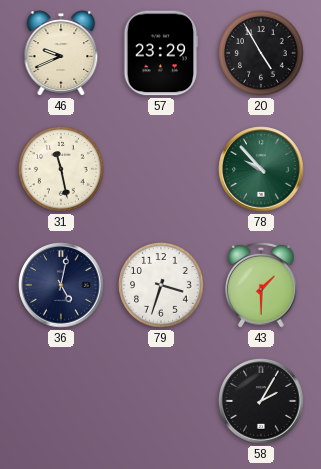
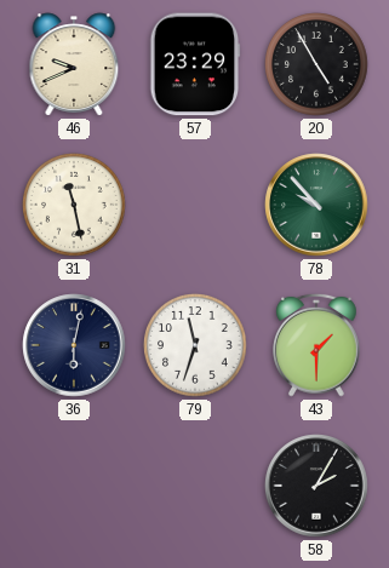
36: 5:02 -> 6:02
79: 3:33 -> 11:33
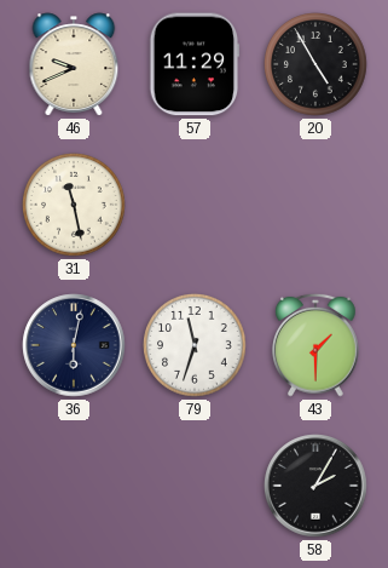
57: 23:29 -> 11:29
78: 9:53 -> none
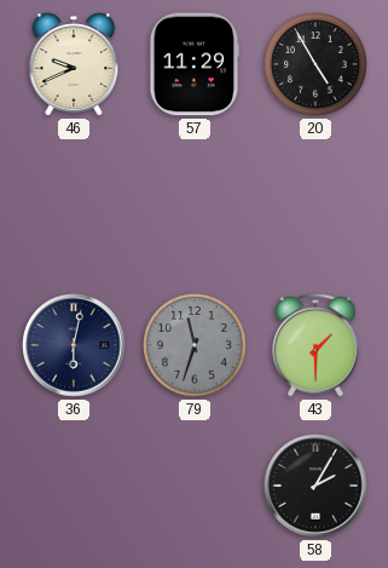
31: 11:28 -> none
79 dial: white -> grey
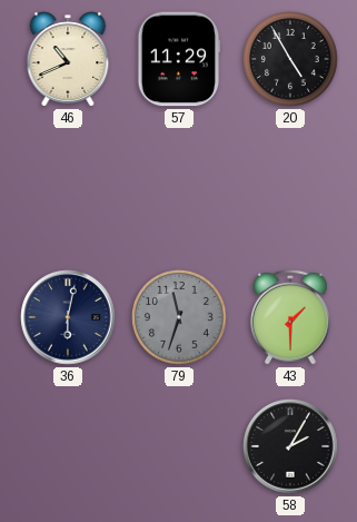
46: 9:41 -> 10:41
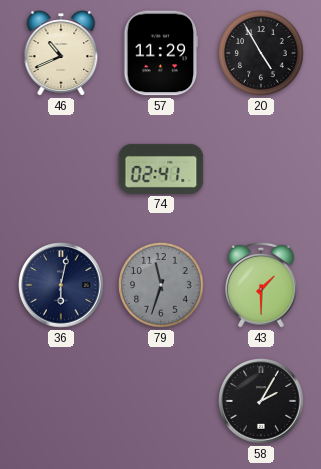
74: none -> 02:41
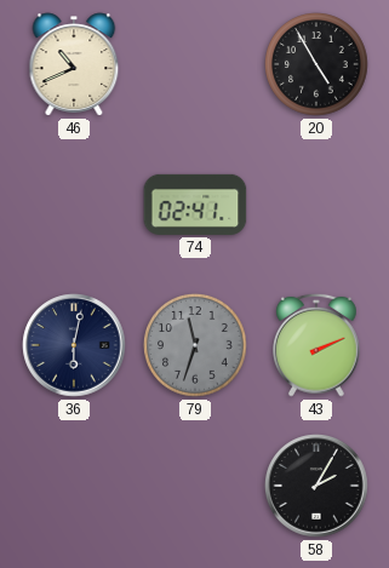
57: 11:29 -> none
43: 1:30 -> 2:11
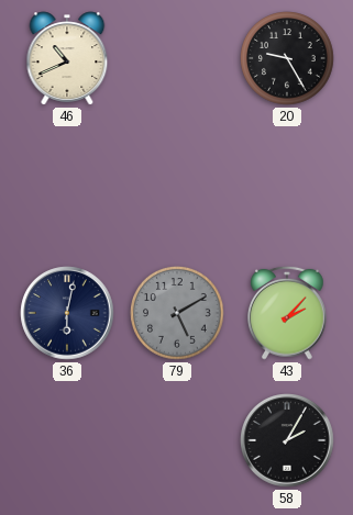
20: 4:55 -> 9:25
74: 02:41 -> none
79: 11:33 -> 5:10
43: 2:11 -> 2:07
